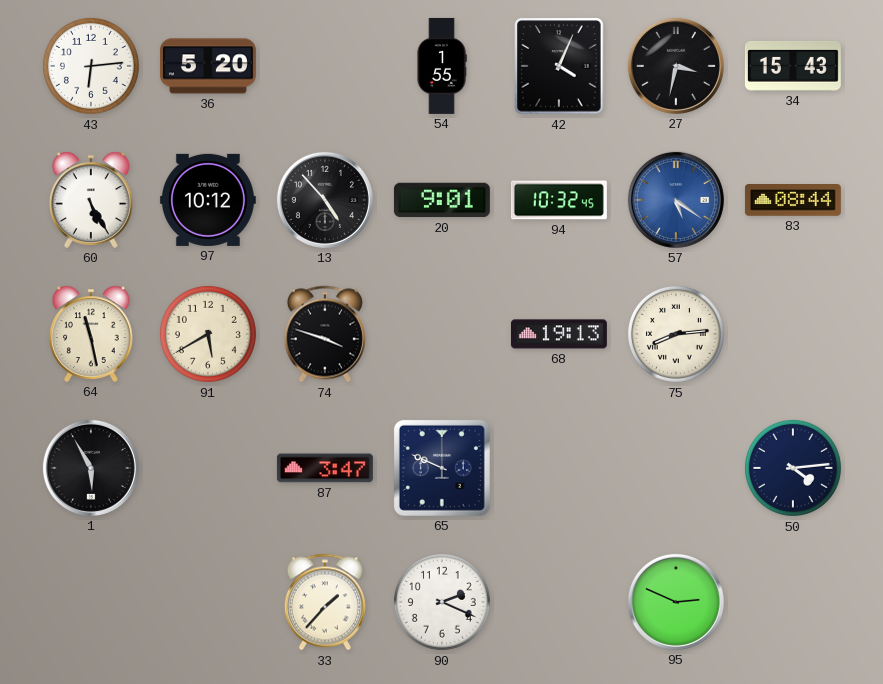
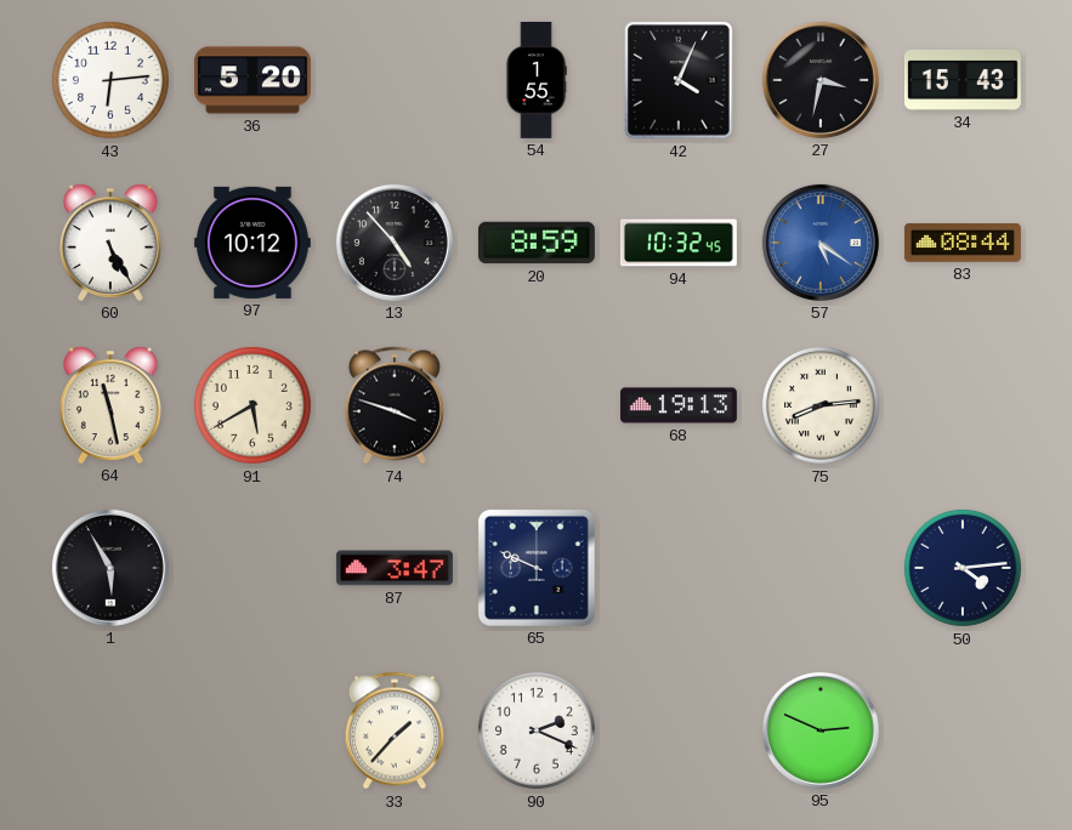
20: 9:01 -> 8:59
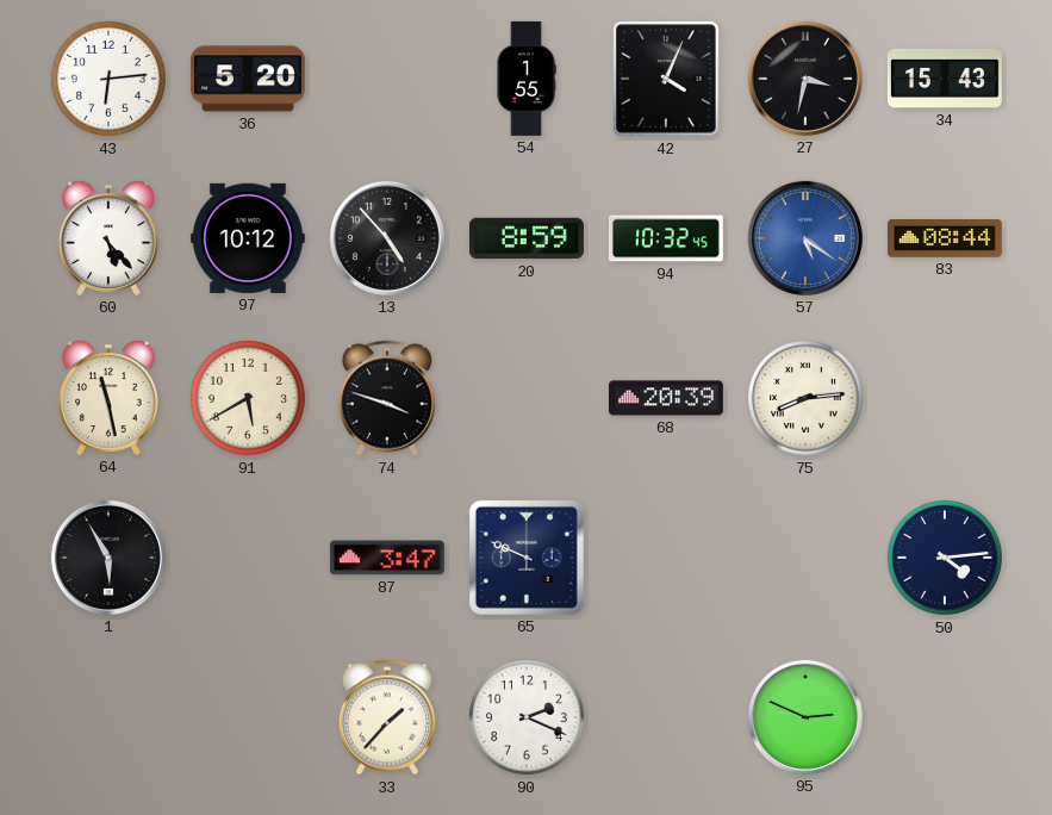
60: 5:25 -> 5:23
68: 19:13 -> 20:39
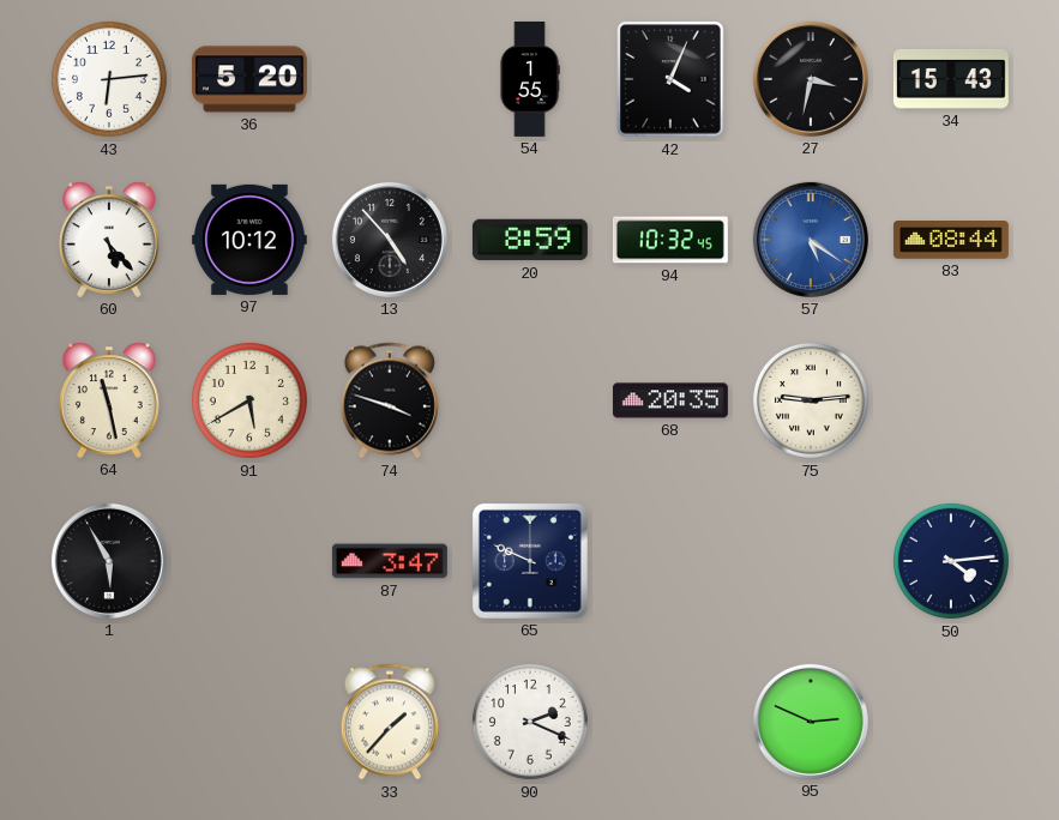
68: 20:39 -> 20:35
75: 8:14 -> 9:14
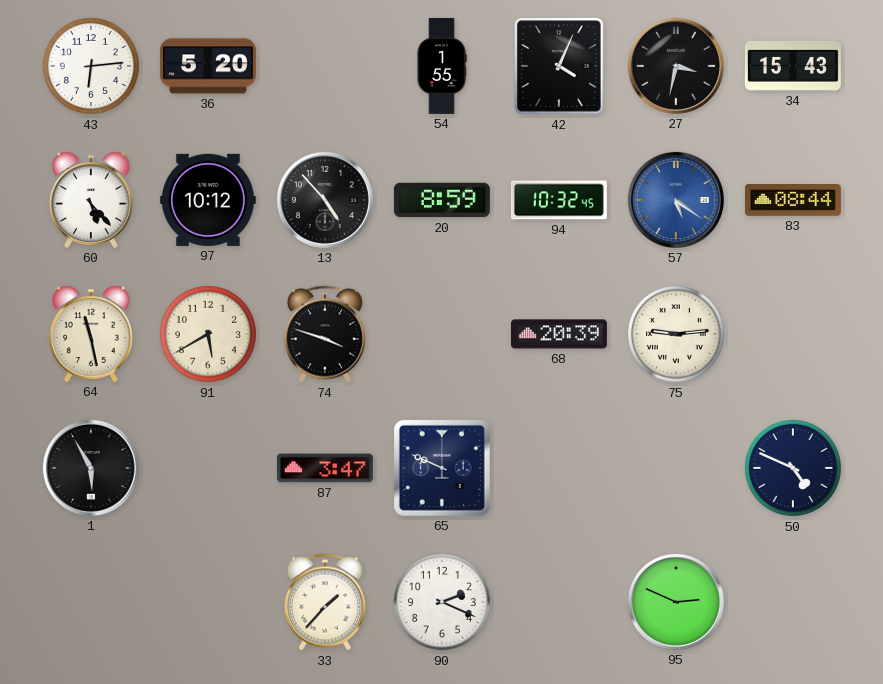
68: 20:35 -> 20:39
50: 4:14 -> 4:49
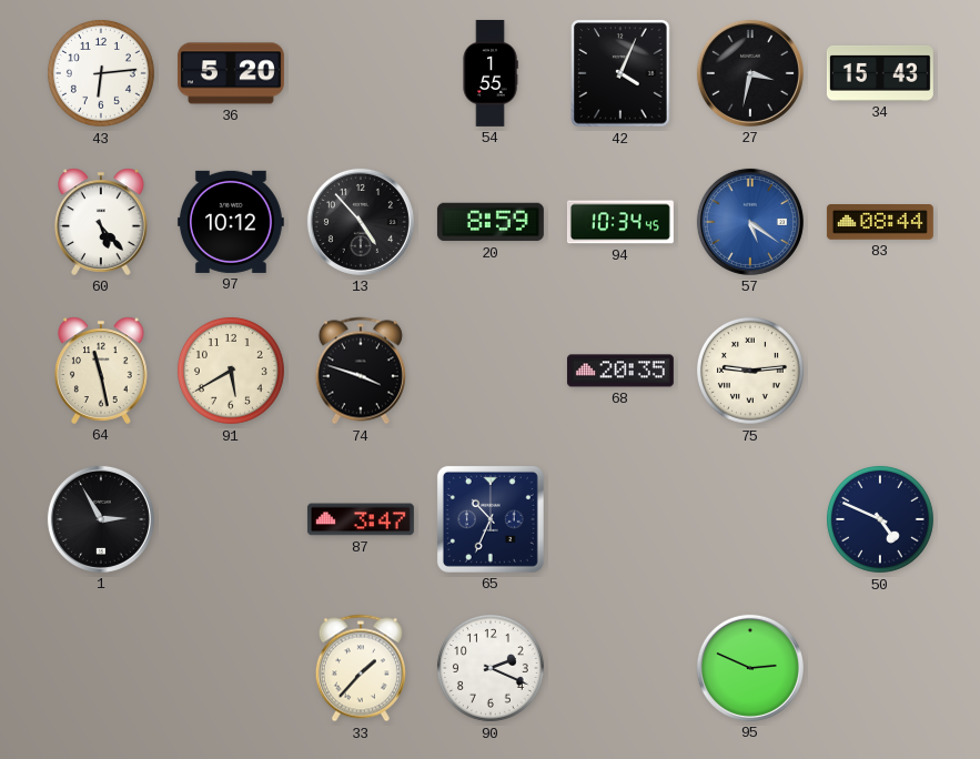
94: 10:32 -> 10:34
68: 20:39 -> 20:35
1: 5:55 -> 2:55
65: 9:49 -> 10:34
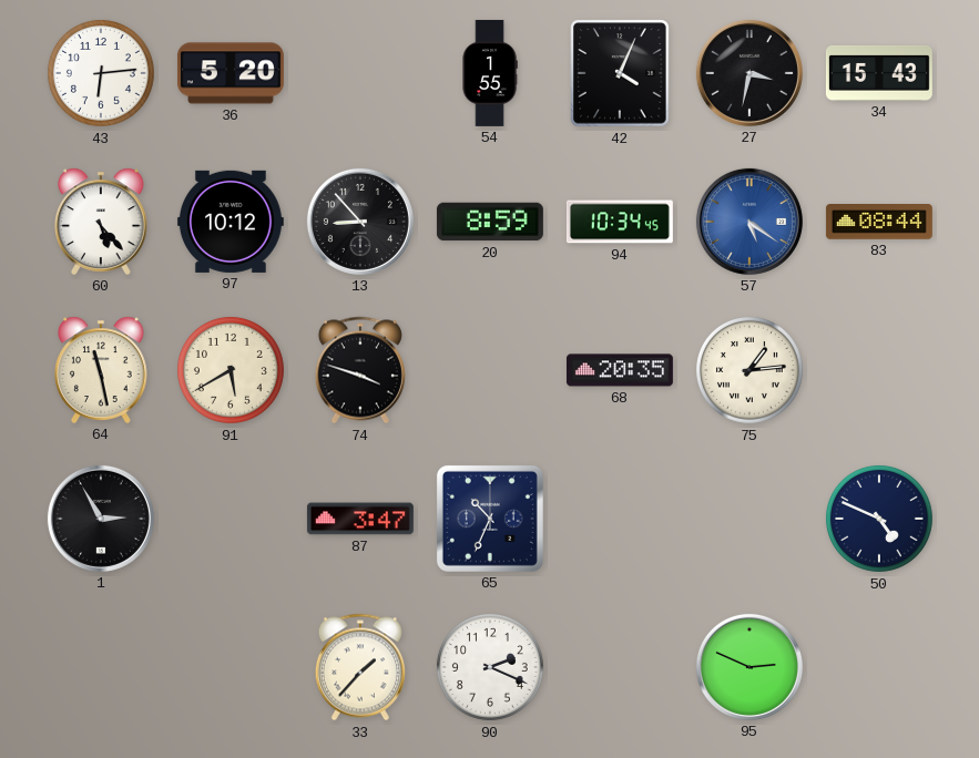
13: 4:53 -> 8:53
75: 9:14 -> 1:14
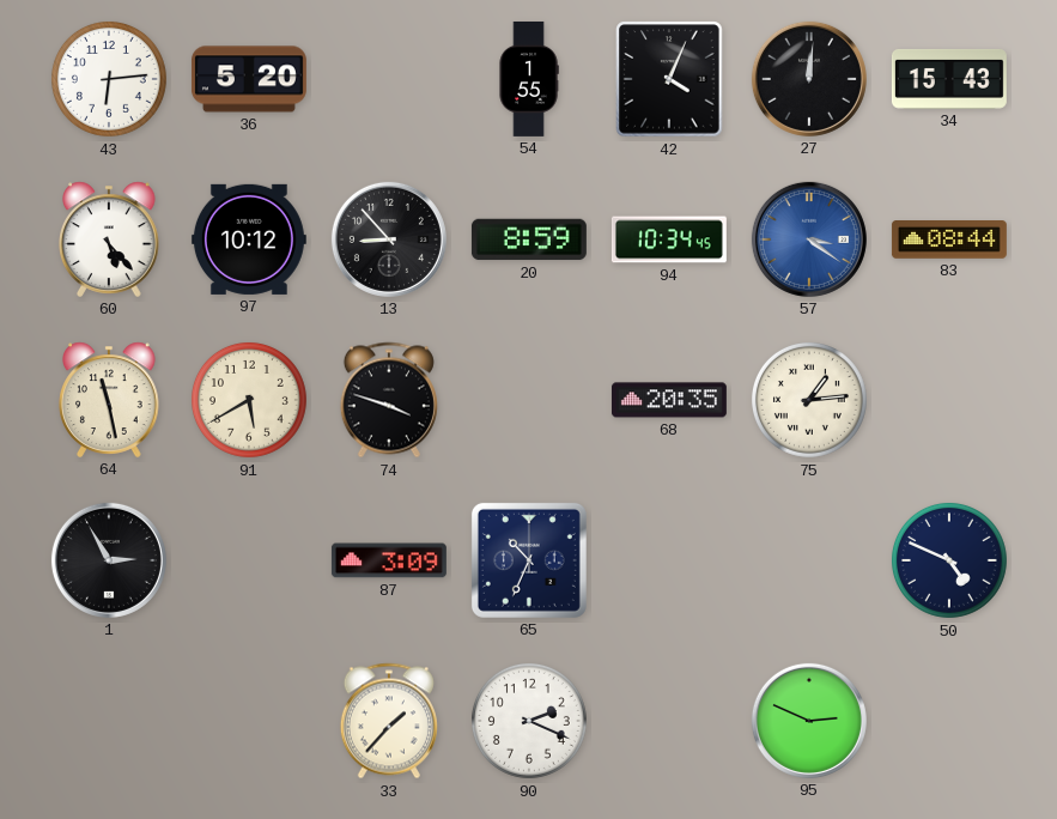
27: 3:32 -> 12:01
57: 5:21 -> 3:21
87: 3:47 -> 3:09
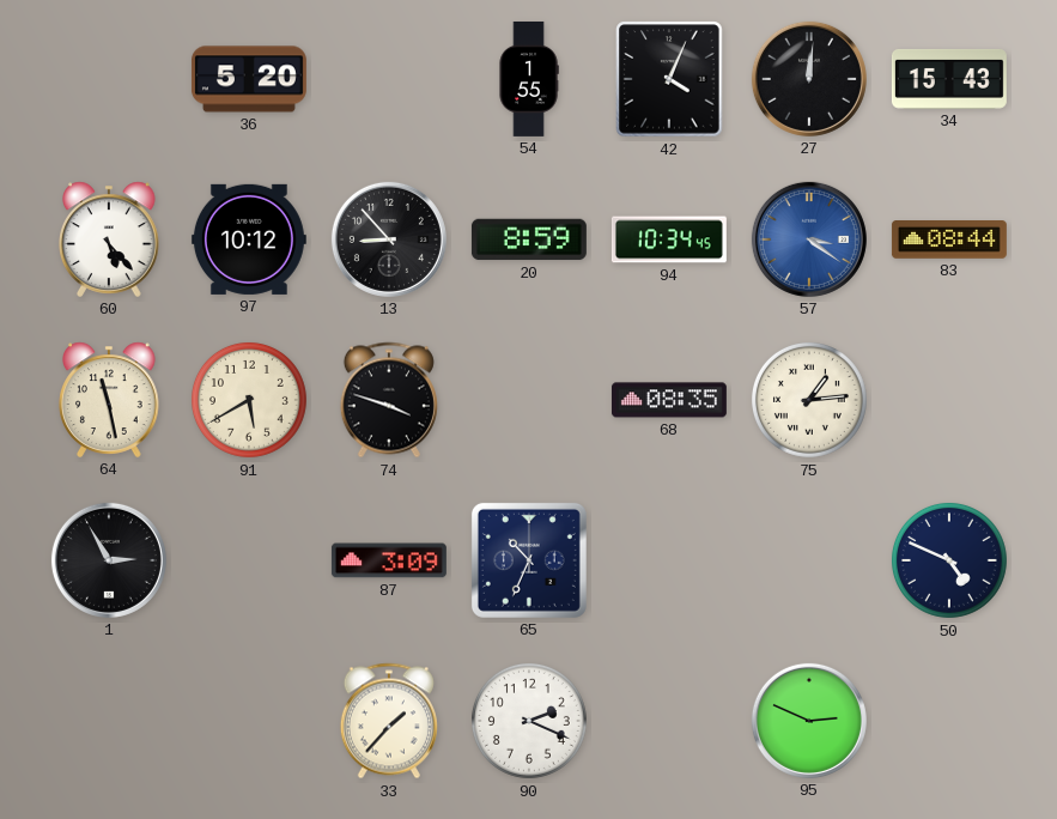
43: 6:14 -> none
68: 20:35 -> 08:35
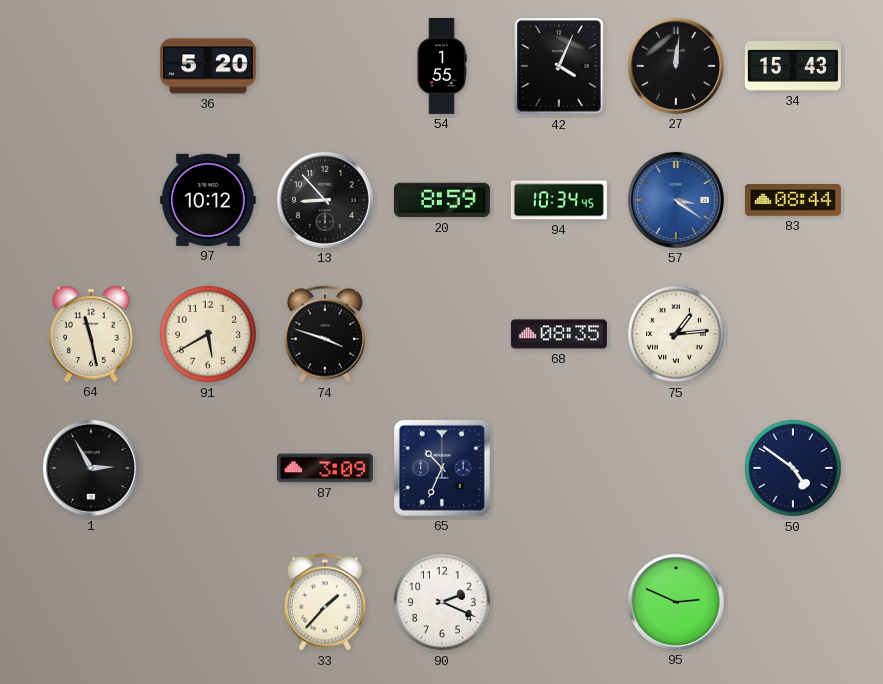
60: 5:23 -> none
50: 4:49 -> 4:51
